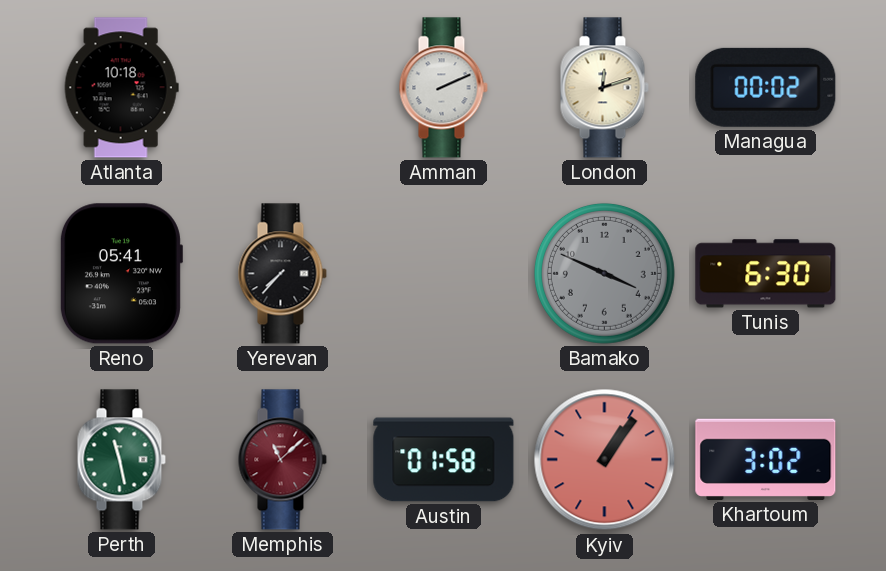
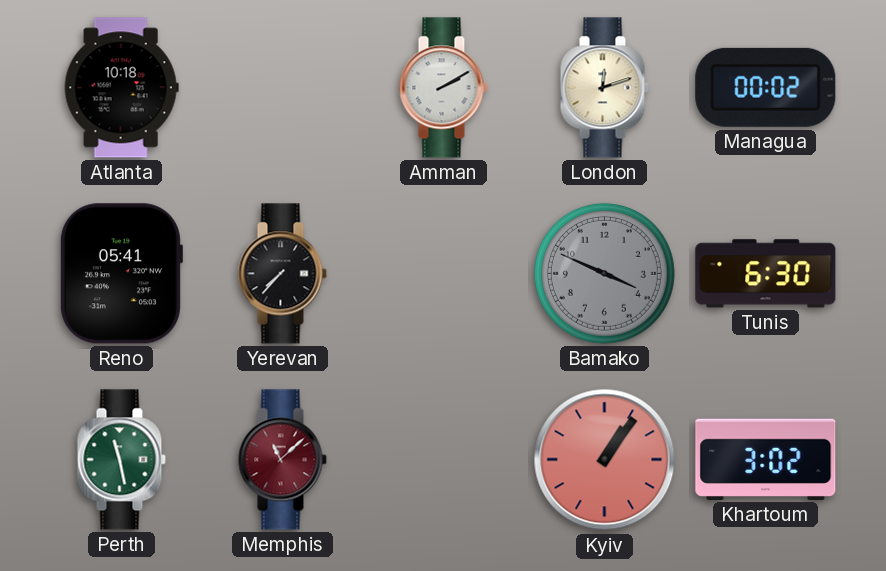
Amman: 2:11 -> 2:10
Austin: 01:58 -> none
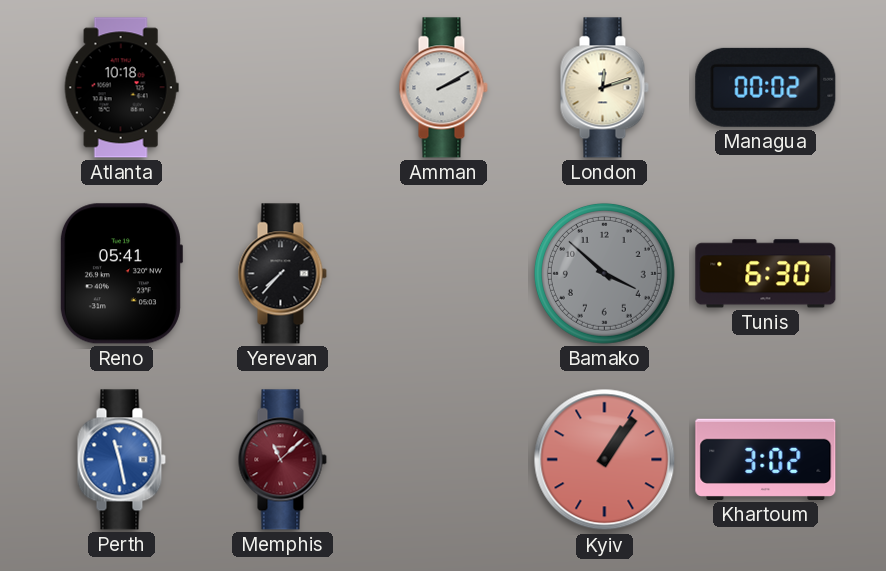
Bamako: 3:49 -> 3:52
Perth dial: green -> blue
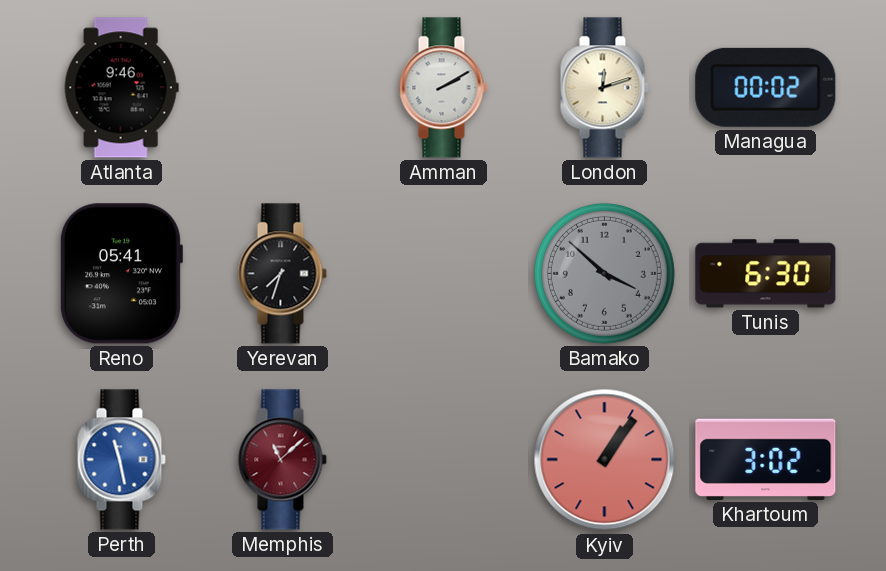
Atlanta: 10:18 -> 9:46
Yerevan: 7:37 -> 7:33
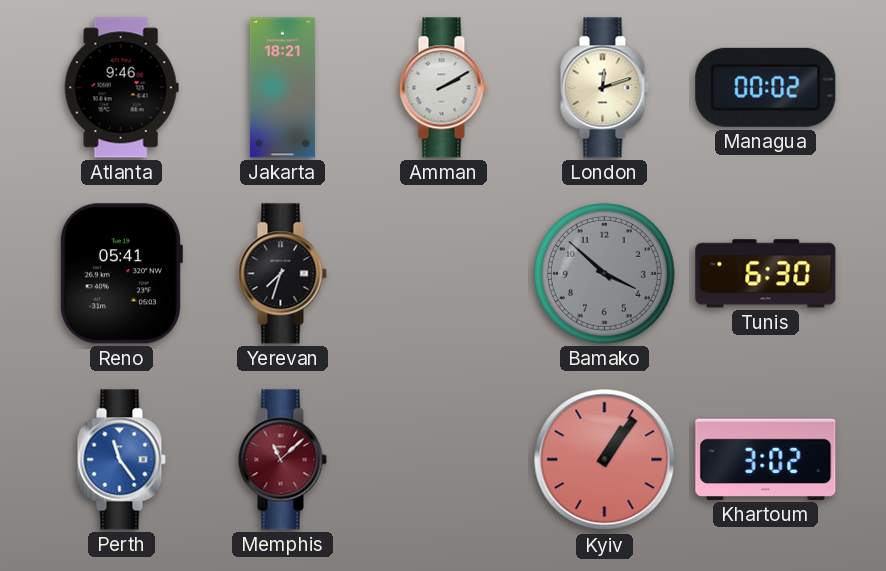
Jakarta: none -> 18:21
Perth: 11:28 -> 11:24
